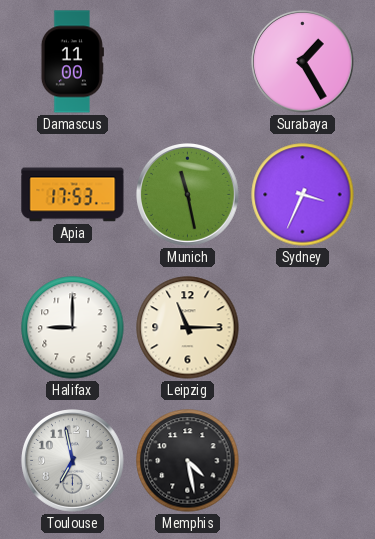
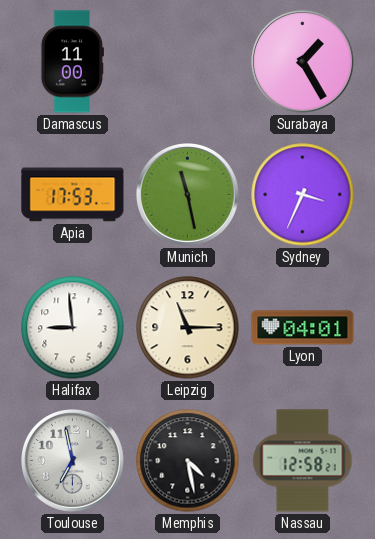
Halifax: 9:00 -> 8:59
Lyon: none -> 04:01
Nassau: none -> 12:58
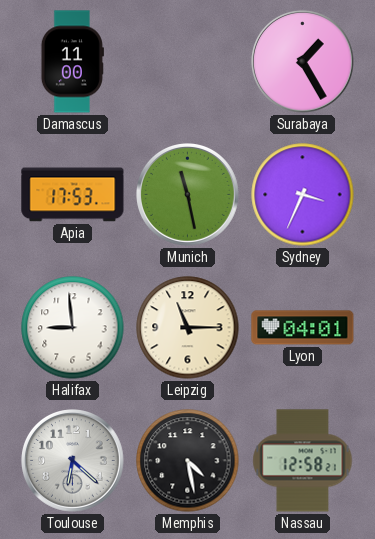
Toulouse: 6:58 -> 6:22
